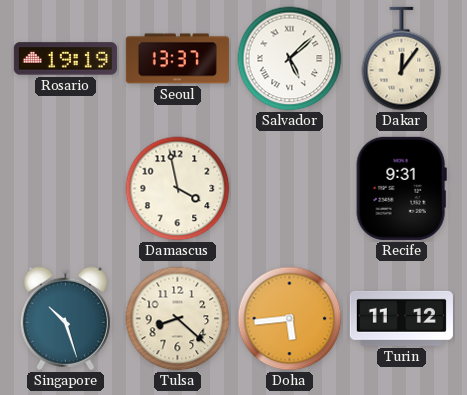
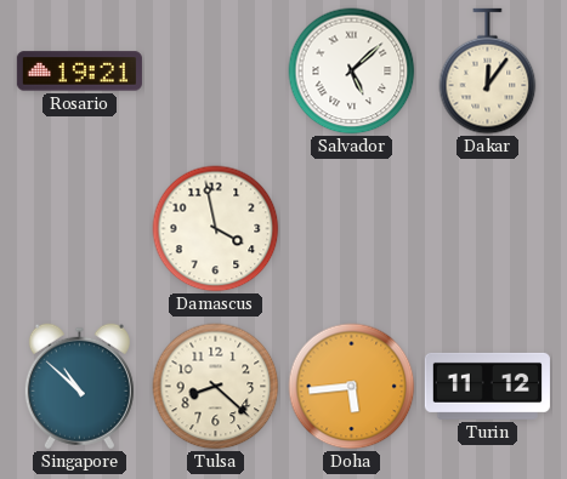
Rosario: 19:19 -> 19:21
Seoul: 13:37 -> none
Recife: 9:31 -> none
Singapore: 10:27 -> 10:52
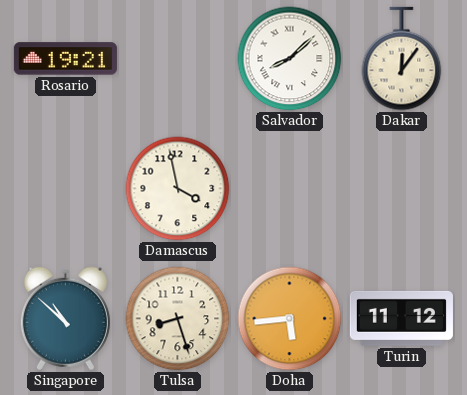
Salvador: 5:08 -> 8:08
Tulsa: 8:22 -> 8:27
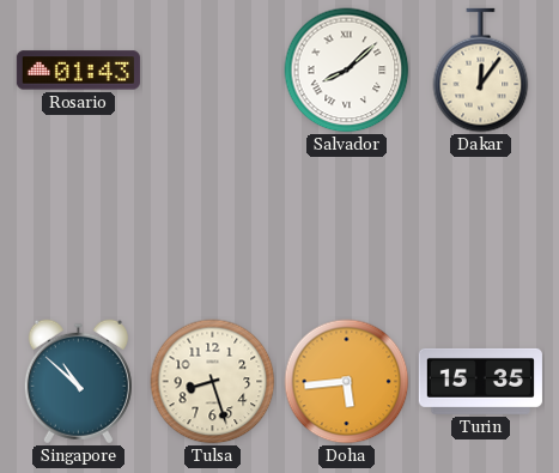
Rosario: 19:21 -> 01:43
Damascus: 3:58 -> none
Turin: 11:12 -> 15:35
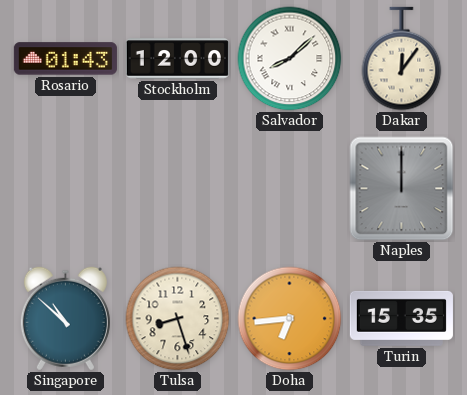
Stockholm: none -> 12:00
Naples: none -> 12:00
Doha: 5:44 -> 6:44
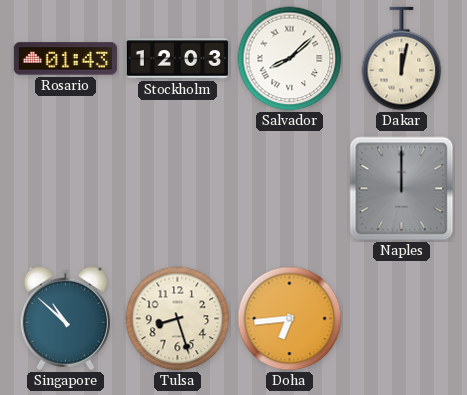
Stockholm: 12:00 -> 12:03
Dakar: 12:06 -> 12:02
Turin: 15:35 -> none
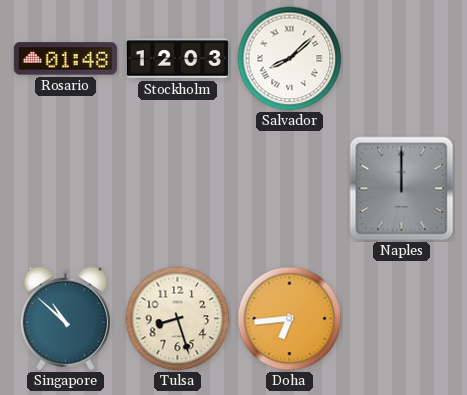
Rosario: 01:43 -> 01:48
Dakar: 12:02 -> none
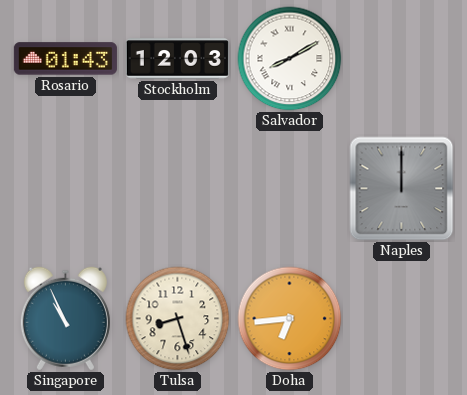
Rosario: 01:48 -> 01:43
Salvador: 8:08 -> 8:10
Singapore: 10:52 -> 10:56
